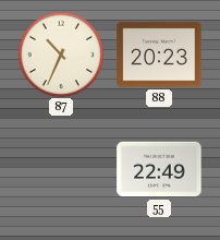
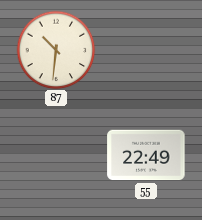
87: 10:34 -> 10:31
88: 20:23 -> none
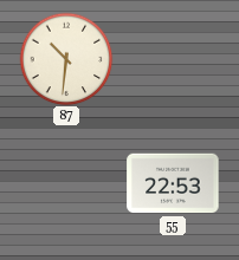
55: 22:49 -> 22:53
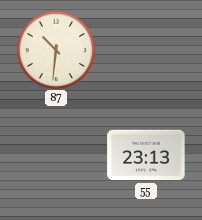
55: 22:53 -> 23:13
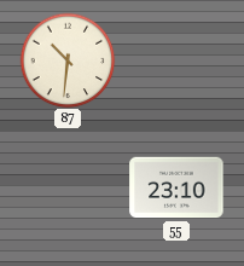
55: 23:13 -> 23:10
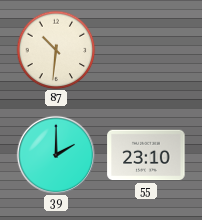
39: none -> 2:00
